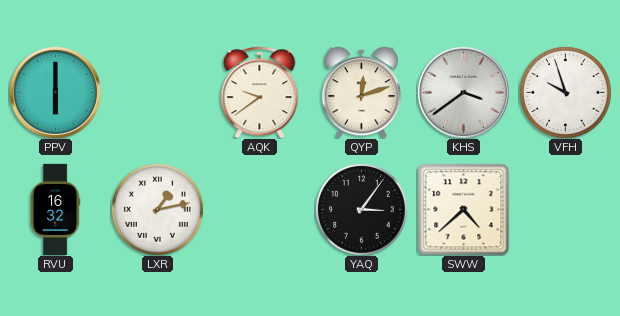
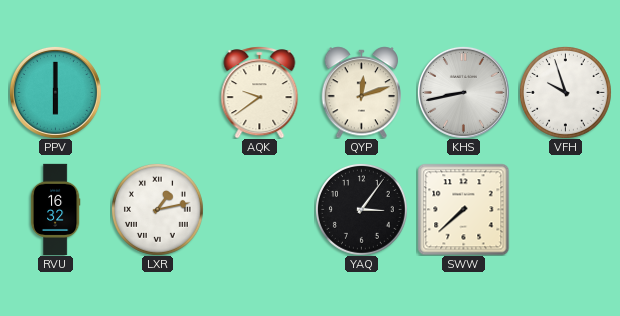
KHS: 3:39 -> 8:43
SWW: 4:38 -> 7:38
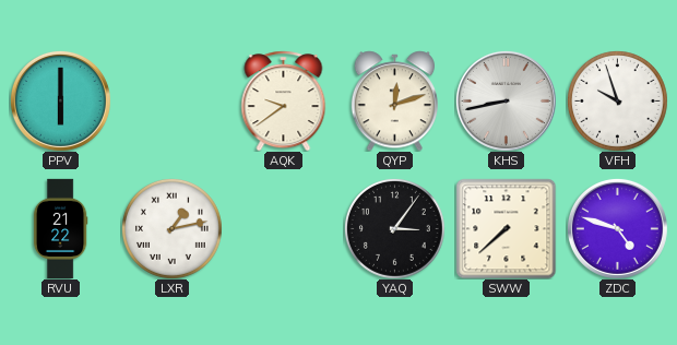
RVU: 16:32 -> 21:22
ZDC: none -> 4:48
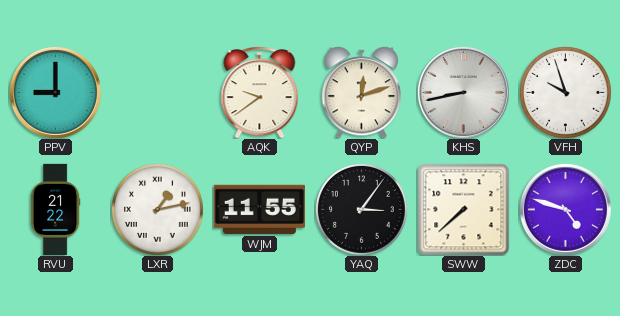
PPV: 6:00 -> 9:00
WJM: none -> 11:55
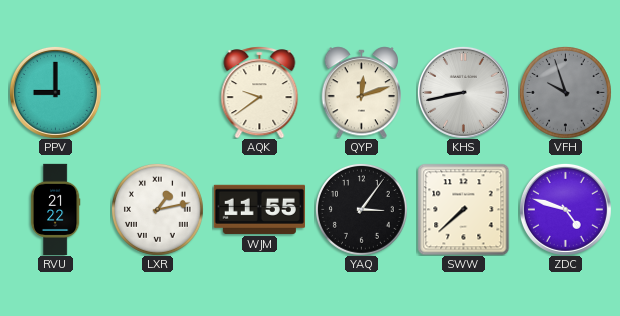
VFH dial: white -> grey
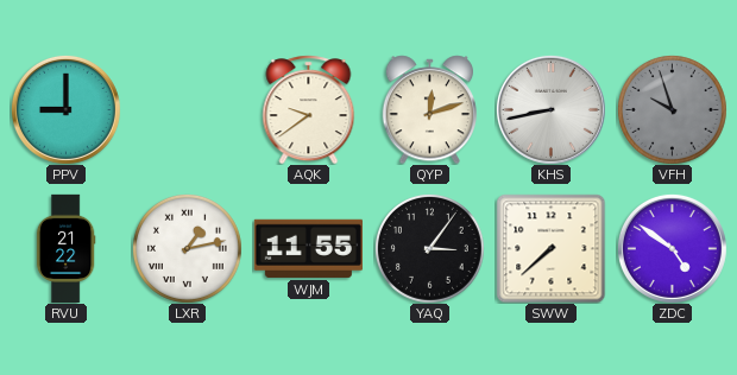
ZDC: 4:48 -> 4:51
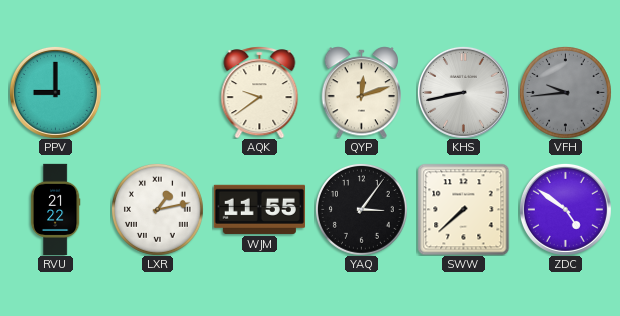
VFH: 9:57 -> 9:44
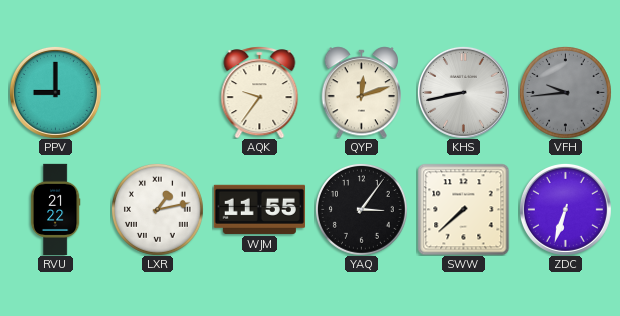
AQK: 9:39 -> 9:36
ZDC: 4:51 -> 6:33
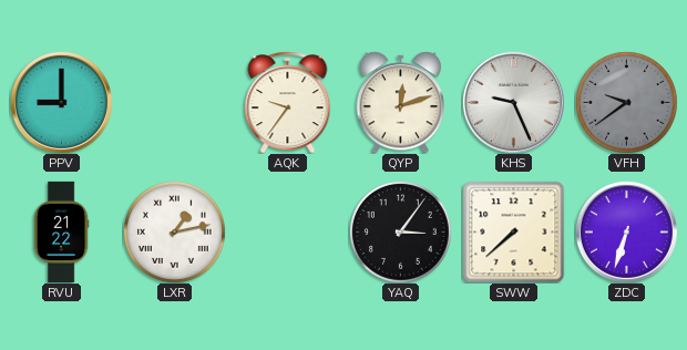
KHS: 8:43 -> 9:26
VFH: 9:44 -> 9:39
WJM: 11:55 -> none
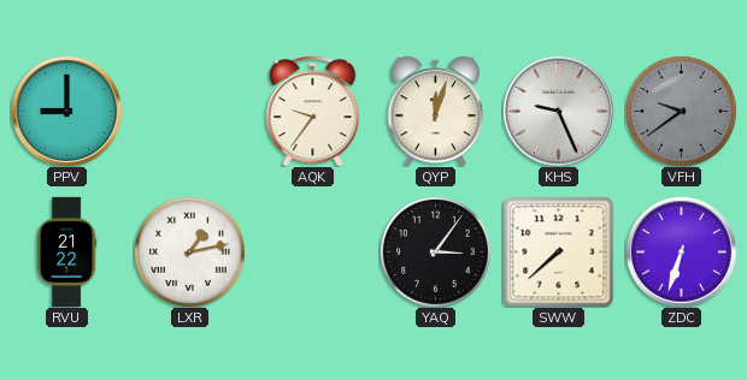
QYP: 12:12 -> 12:03
